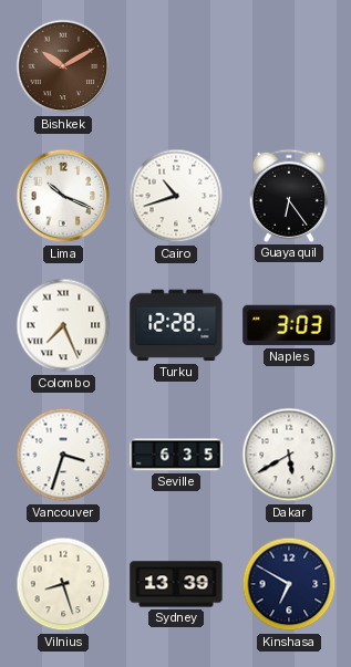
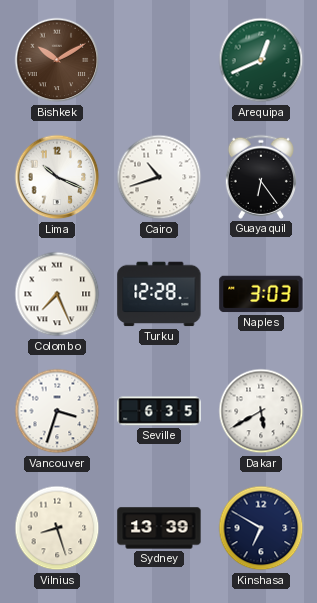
Arequipa: none -> 12:41
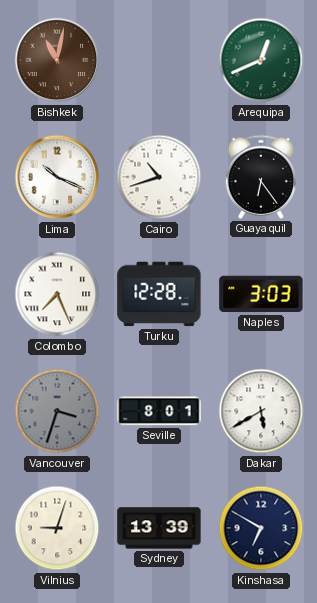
Bishkek: 10:10 -> 11:02
Vancouver dial: white -> grey
Seville: 6:35 -> 8:01
Vilnius: 8:27 -> 9:03
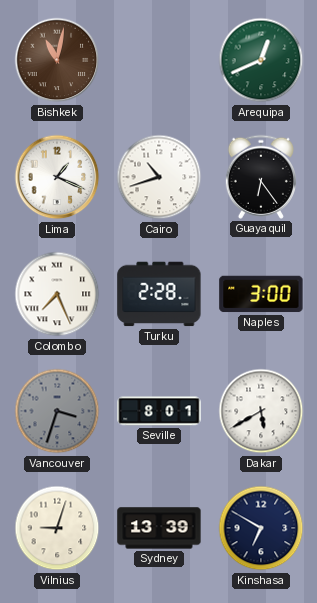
Lima: 10:19 -> 1:19
Turku: 12:28 -> 2:28
Naples: 3:03 -> 3:00
